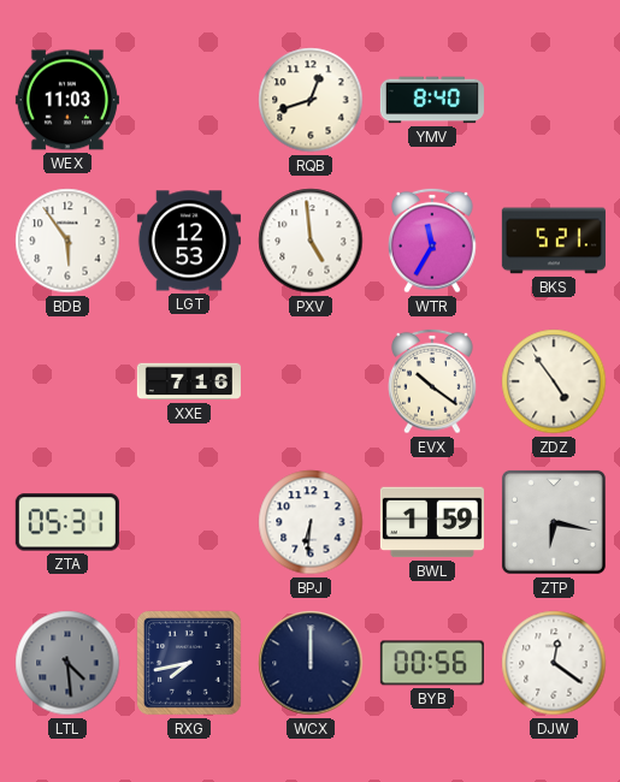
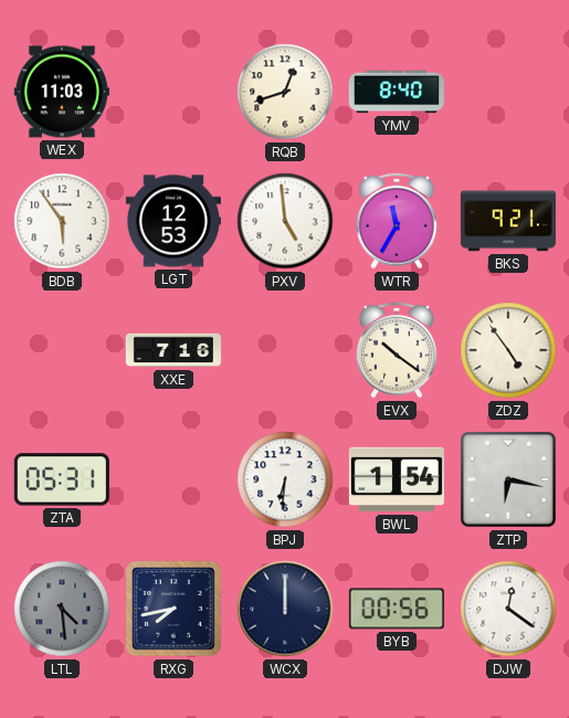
BKS: 5:21 -> 9:21
BWL: 1:59 -> 1:54
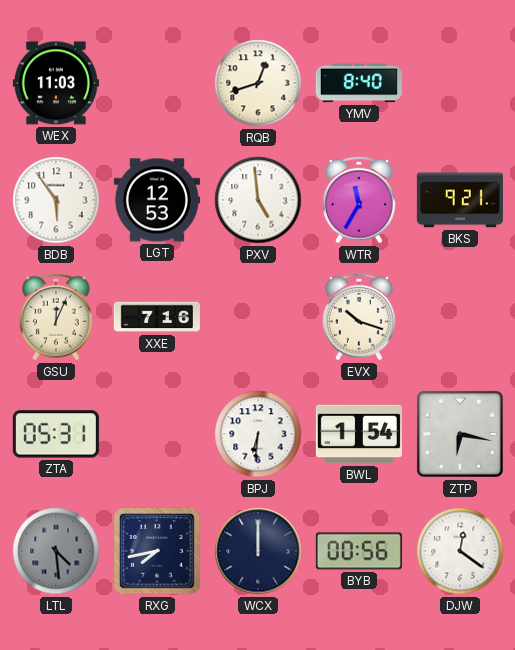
GSU: none -> 12:04
EVX: 10:21 -> 10:18
ZDZ: 4:54 -> none
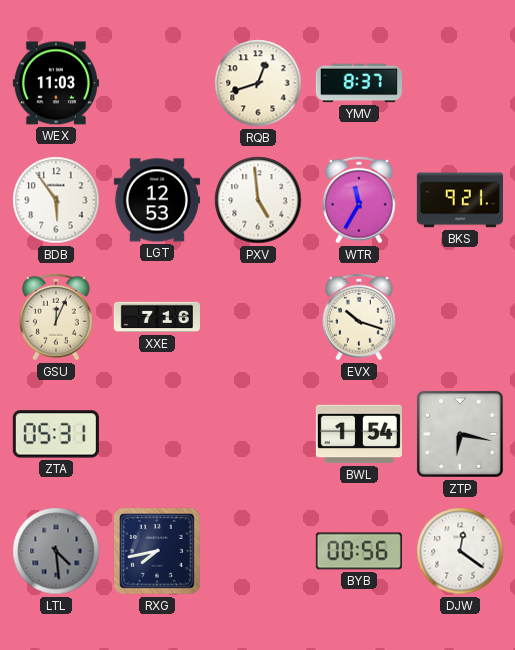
YMV: 8:40 -> 8:37
BPJ: 6:31 -> none
WCX: 12:00 -> none
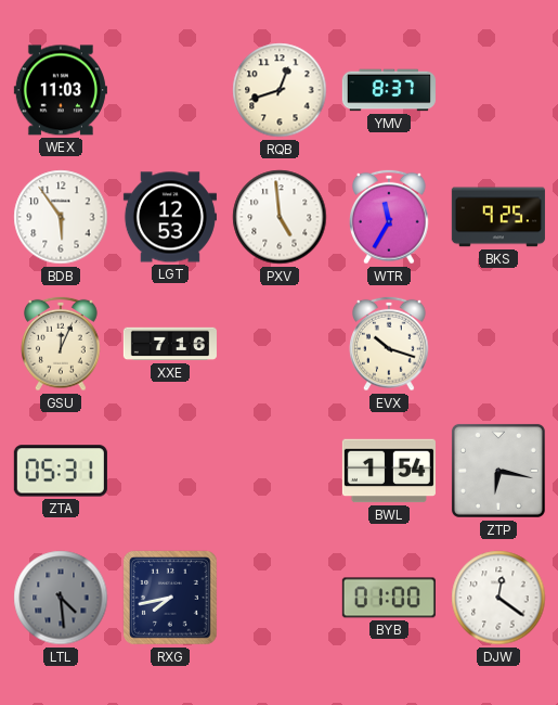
BKS: 9:21 -> 9:25
BYB: 00:56 -> 01:00
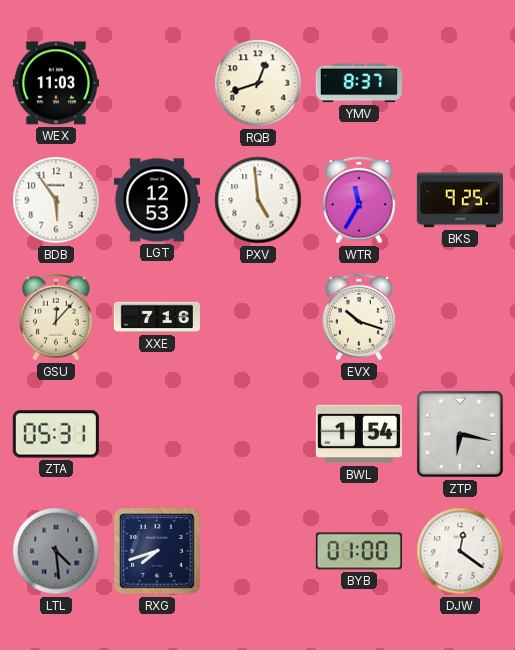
GSU: 12:04 -> 12:07
RXG: 7:43 -> 7:42
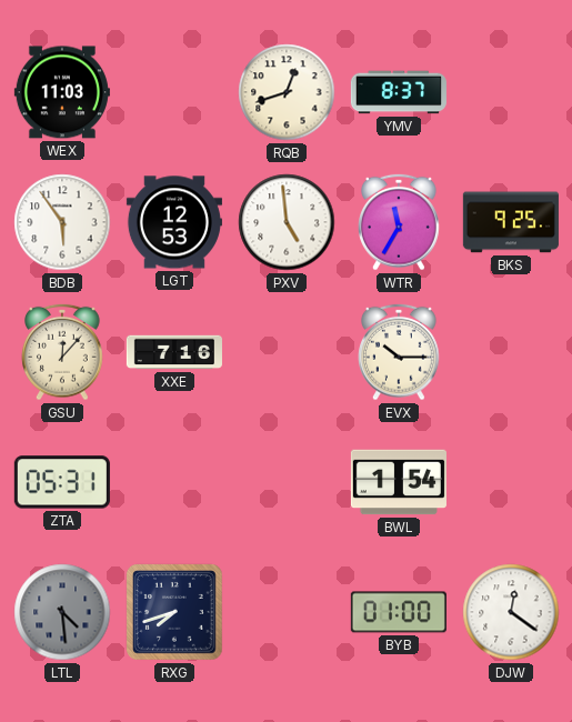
EVX: 10:18 -> 10:15
ZTP: 6:17 -> none
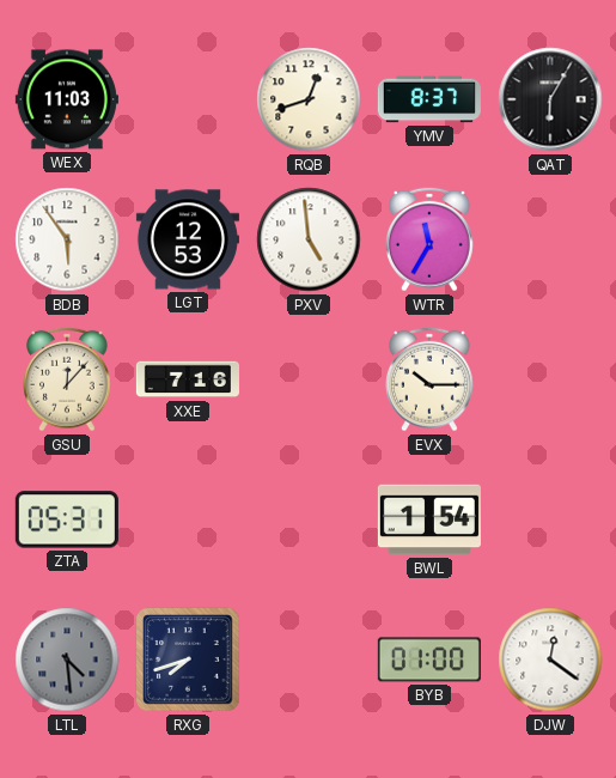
QAT: none -> 6:05
BKS: 9:25 -> none
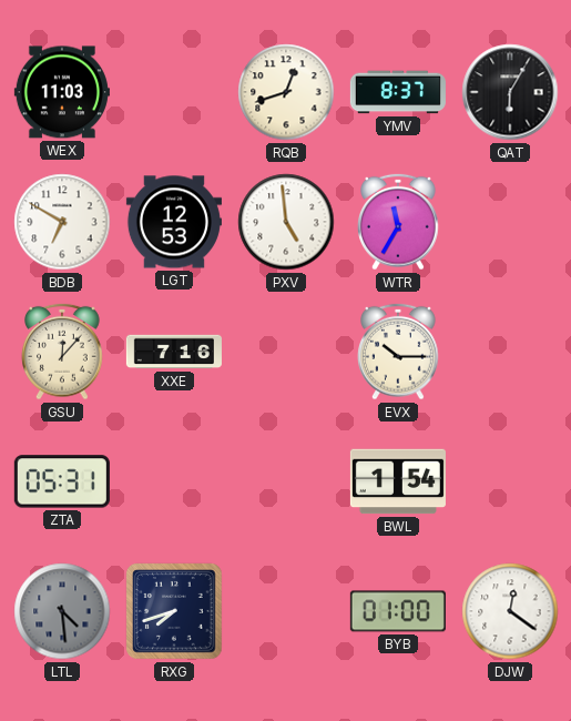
BDB: 5:54 -> 6:50
